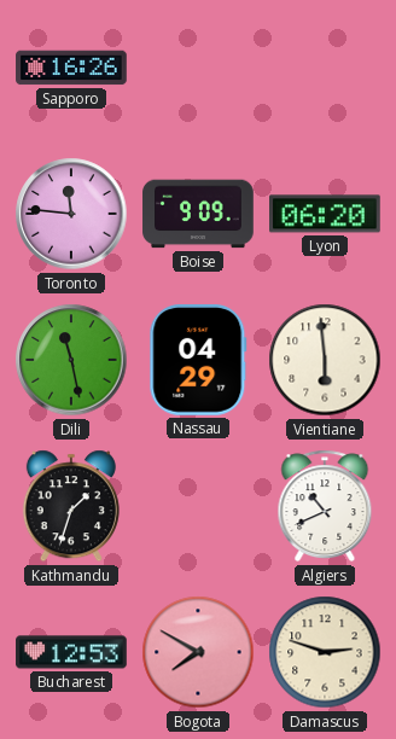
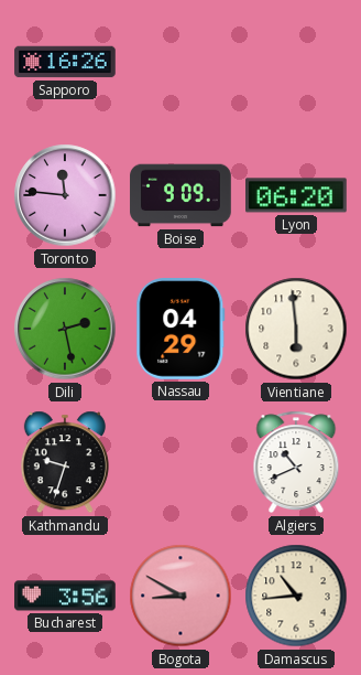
Dili: 11:28 -> 2:28
Kathmandu: 1:33 -> 9:33
Bucharest: 12:53 -> 3:56
Bogota: 7:50 -> 8:50
Damascus: 2:48 -> 10:44
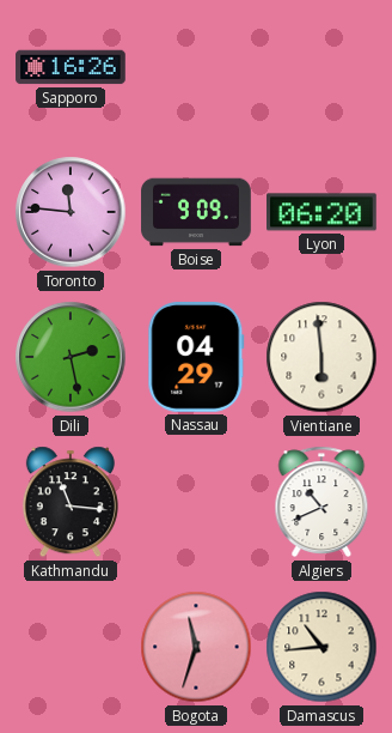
Kathmandu: 9:33 -> 11:16
Bucharest: 3:56 -> none
Bogota: 8:50 -> 11:33
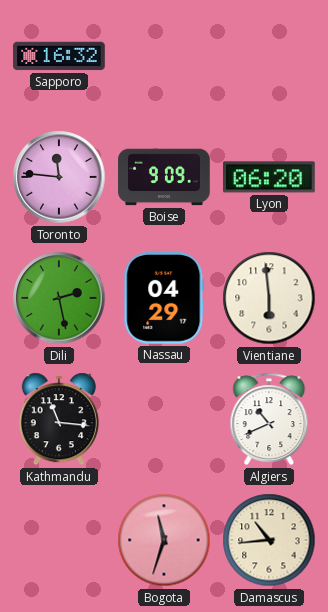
Sapporo: 16:26 -> 16:32
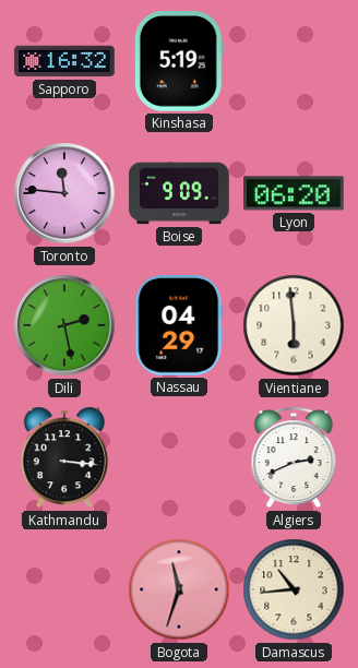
Kinshasa: none -> 5:19
Kathmandu: 11:16 -> 3:16
Algiers: 10:41 -> 2:41
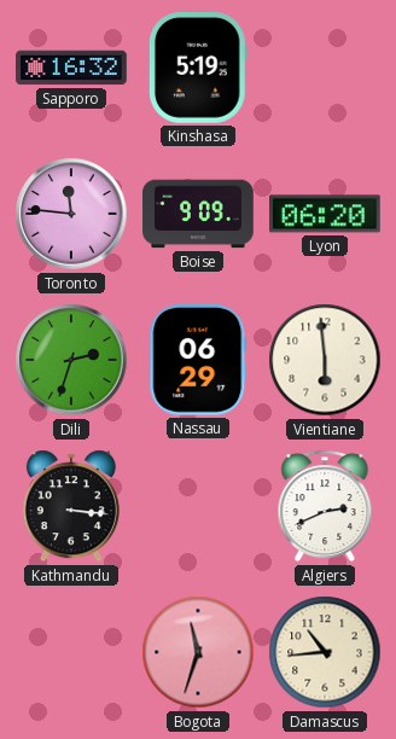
Dili: 2:28 -> 2:33
Nassau: 04:29 -> 06:29
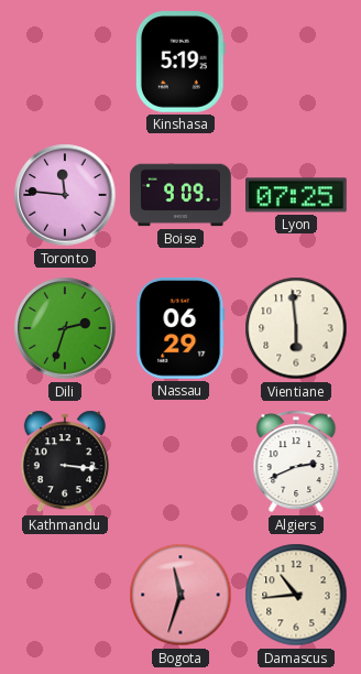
Sapporo: 16:32 -> none
Lyon: 06:20 -> 07:25
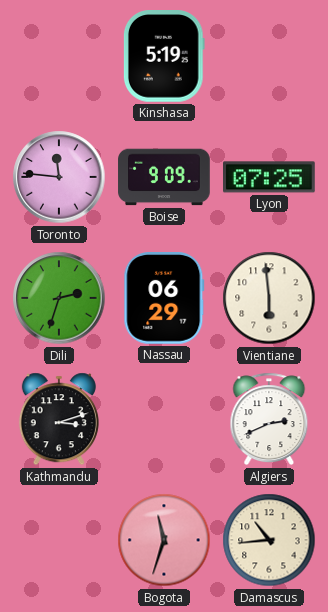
Kathmandu: 3:16 -> 3:12
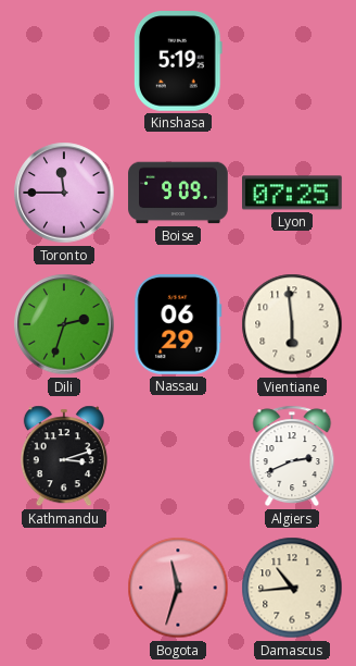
Toronto: 11:46 -> 11:45
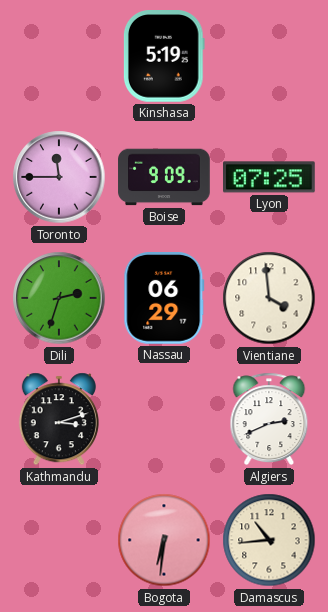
Vientiane: 5:59 -> 3:59
Bogota: 11:33 -> 6:31
